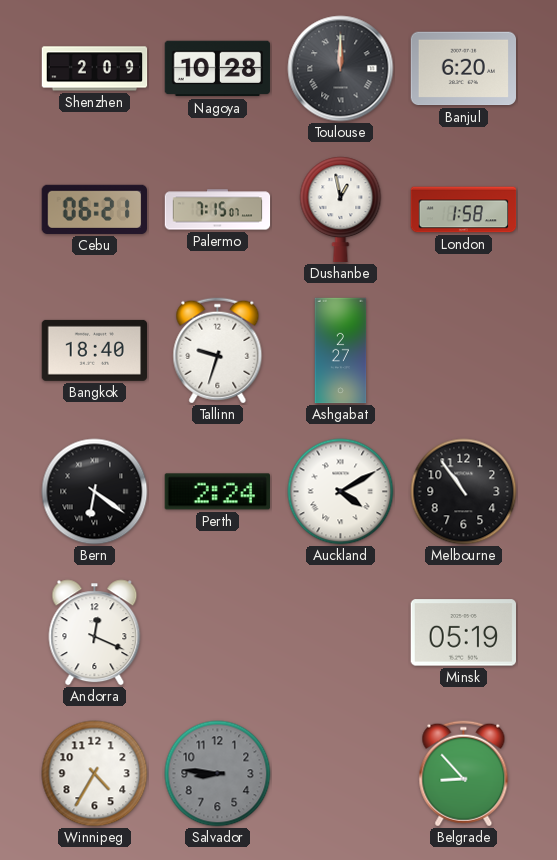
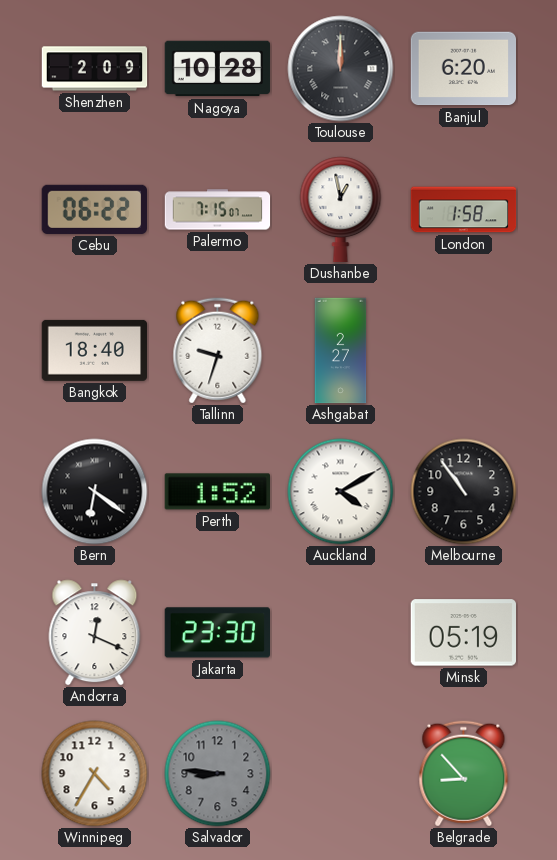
Cebu: 06:21 -> 06:22
Perth: 2:24 -> 1:52
Jakarta: none -> 23:30
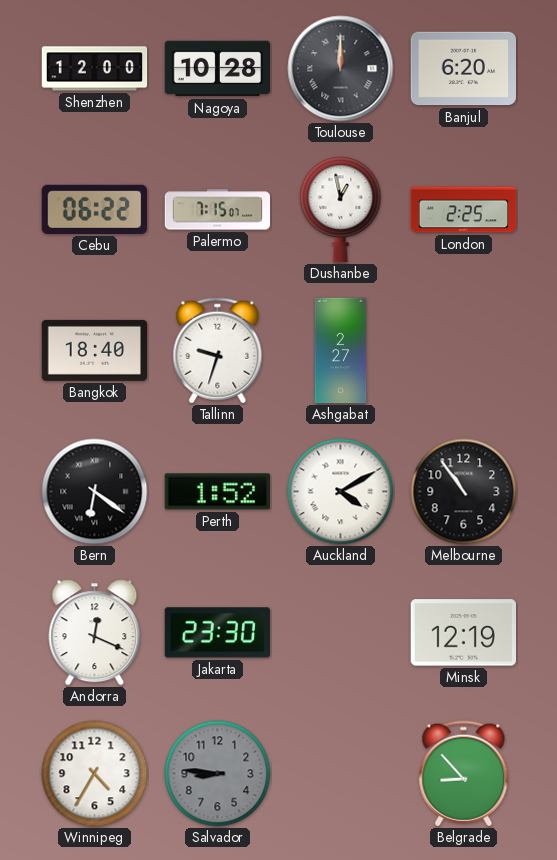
Shenzhen: 2:09 -> 12:00
London: 1:58 -> 2:25
Minsk: 05:19 -> 12:19
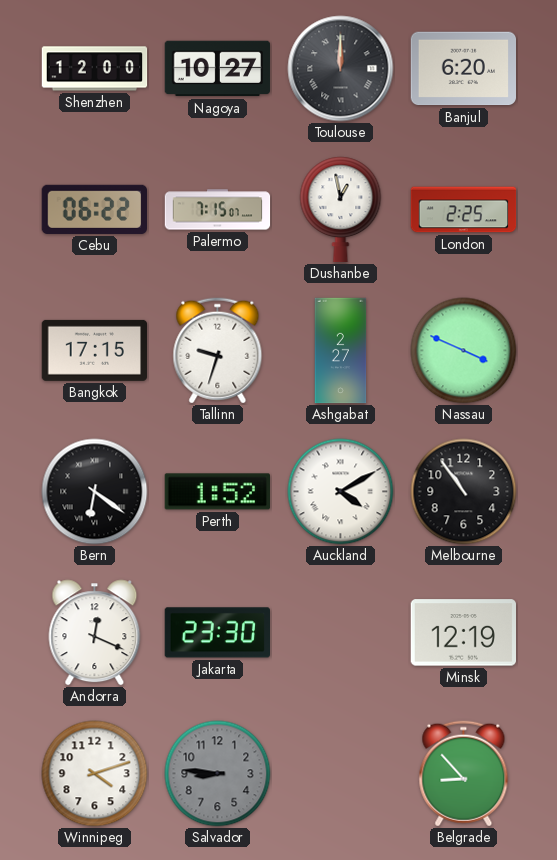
Nagoya: 10:28 -> 10:27
Bangkok: 18:40 -> 17:15
Nassau: none -> 3:49
Winnipeg: 4:35 -> 4:12
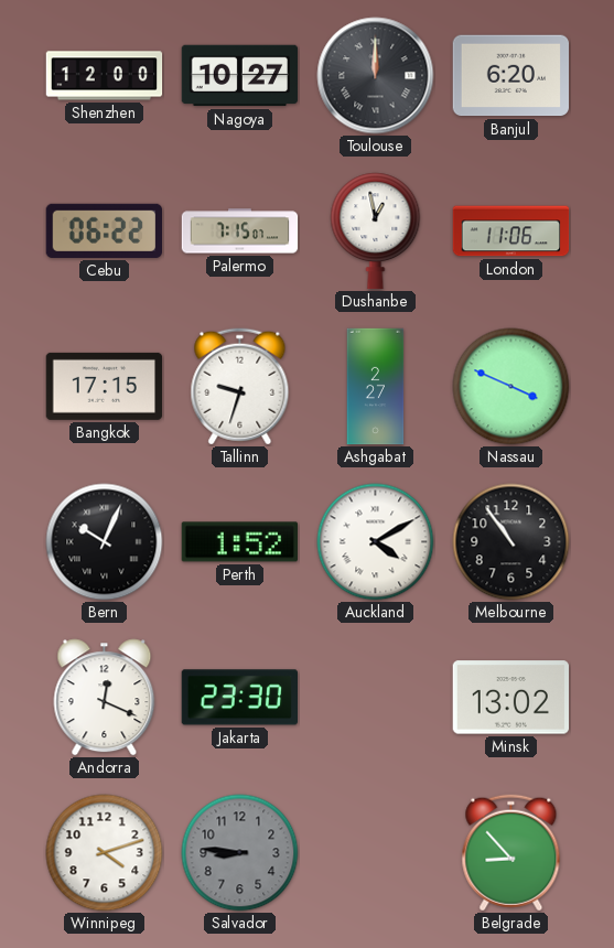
London: 2:25 -> 11:06
Bern: 6:21 -> 10:04
Minsk: 12:19 -> 13:02
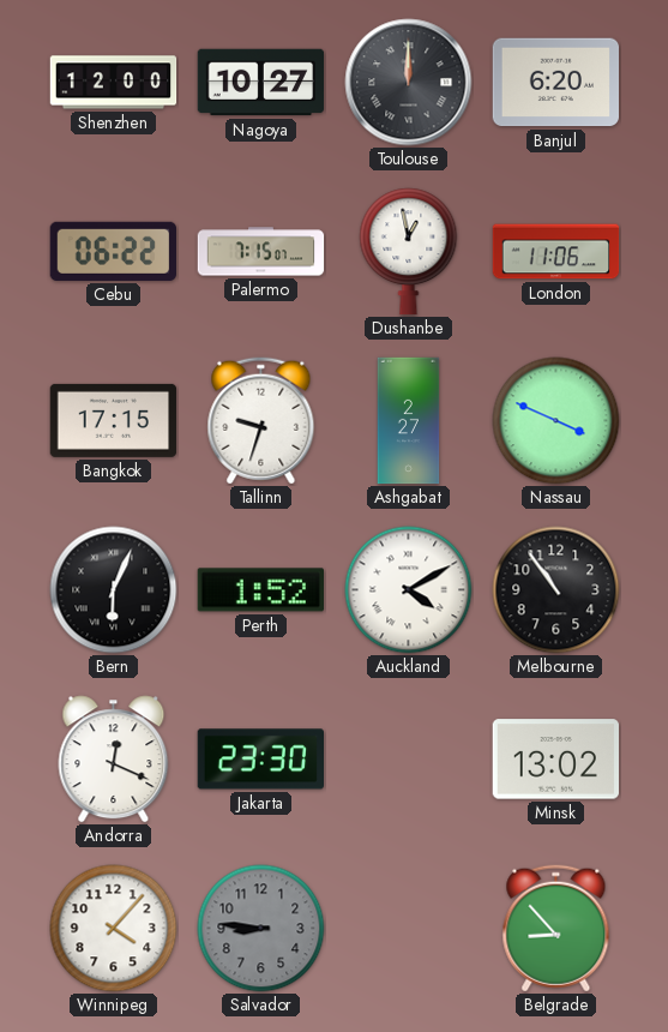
Bern: 10:04 -> 6:04
Winnipeg: 4:12 -> 4:07
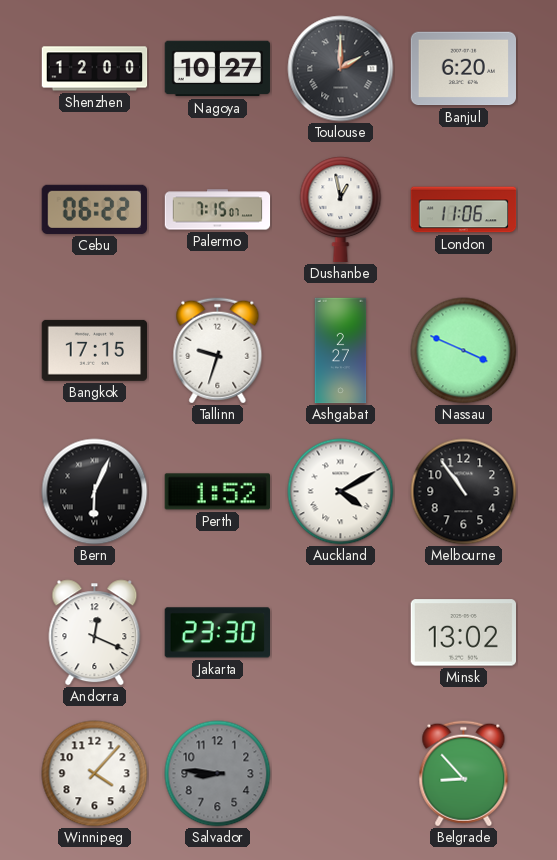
Toulouse: 12:00 -> 2:00
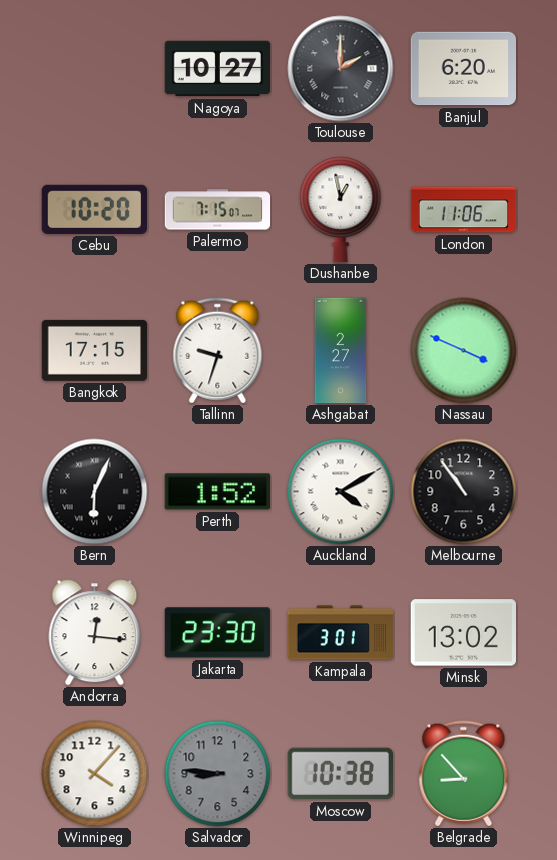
Shenzhen: 12:00 -> none
Cebu: 06:22 -> 10:20
Andorra: 12:19 -> 12:16
Kampala: none -> 3:01
Moscow: none -> 10:38
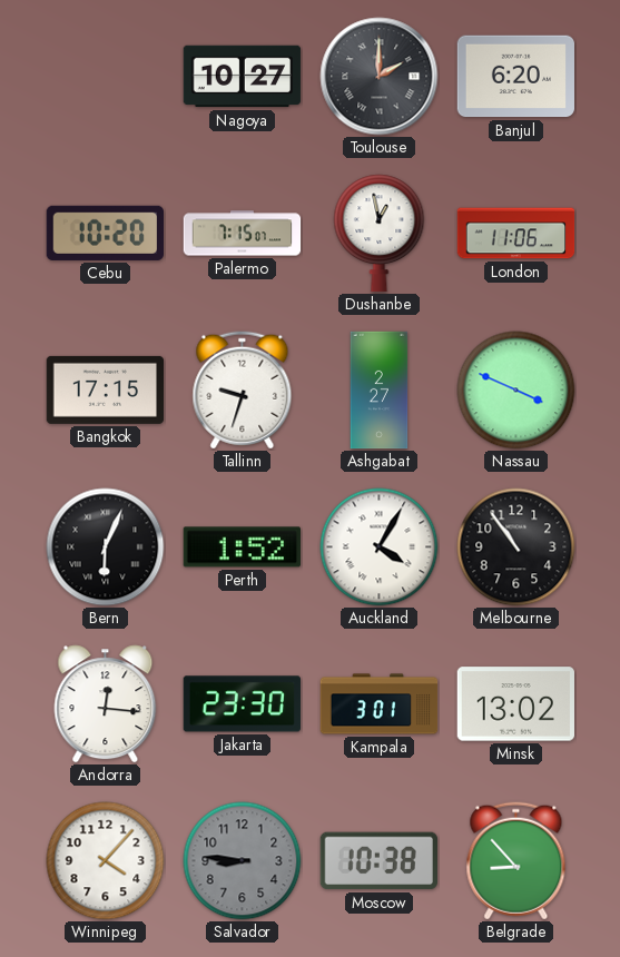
Auckland: 4:10 -> 4:05
